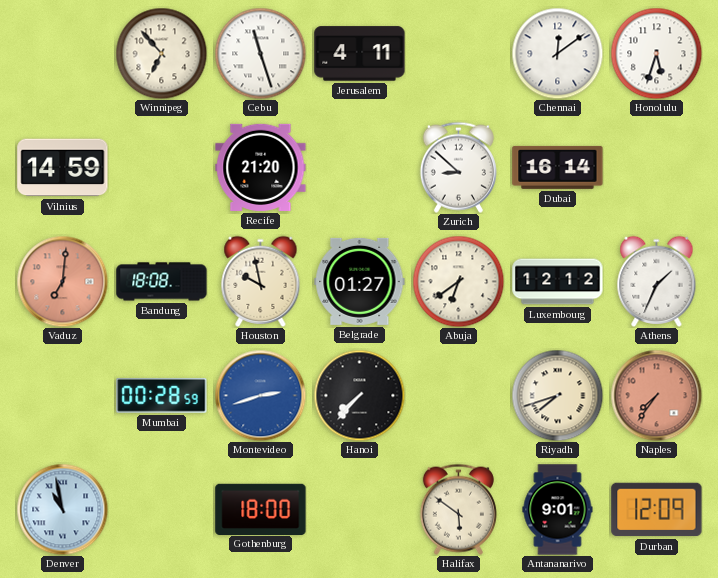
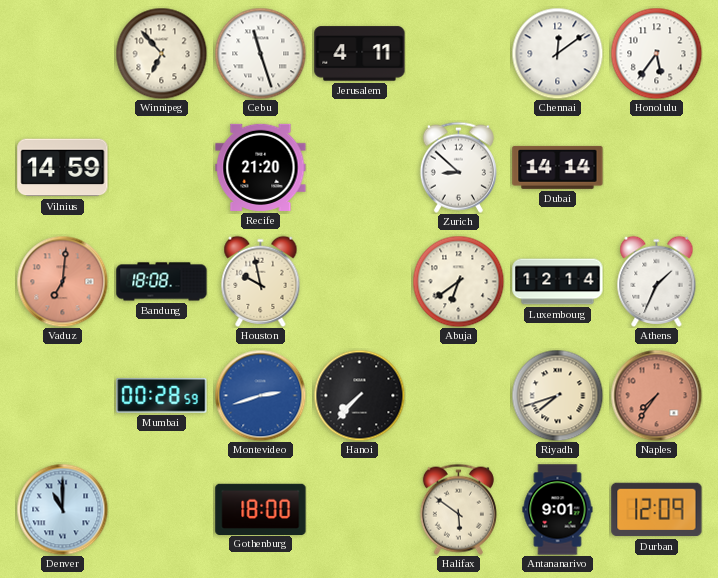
Honolulu: 5:33 -> 5:36
Dubai: 16:14 -> 14:14
Belgrade: 01:27 -> none
Luxembourg: 12:12 -> 12:14
Denver: 10:58 -> 11:00
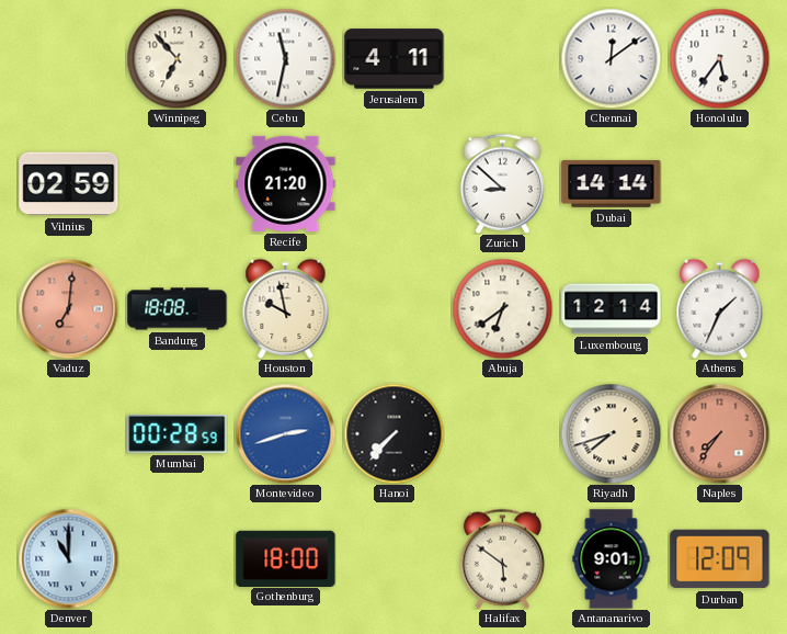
Cebu: 11:27 -> 11:32
Vilnius: 14:59 -> 02:59
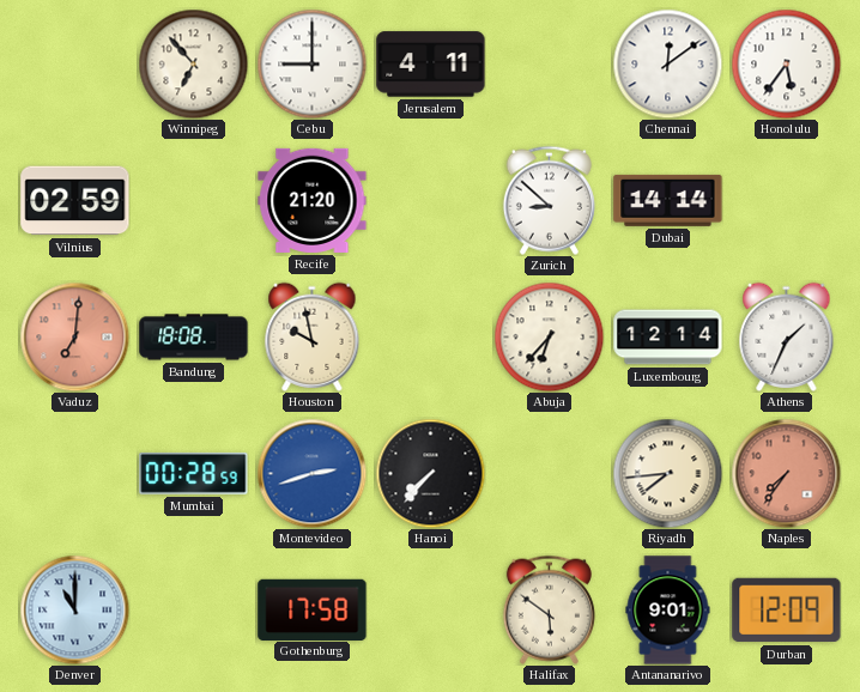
Cebu: 11:32 -> 9:00
Abuja: 6:39 -> 6:37
Riyadh: 7:42 -> 7:44
Gothenburg: 18:00 -> 17:58
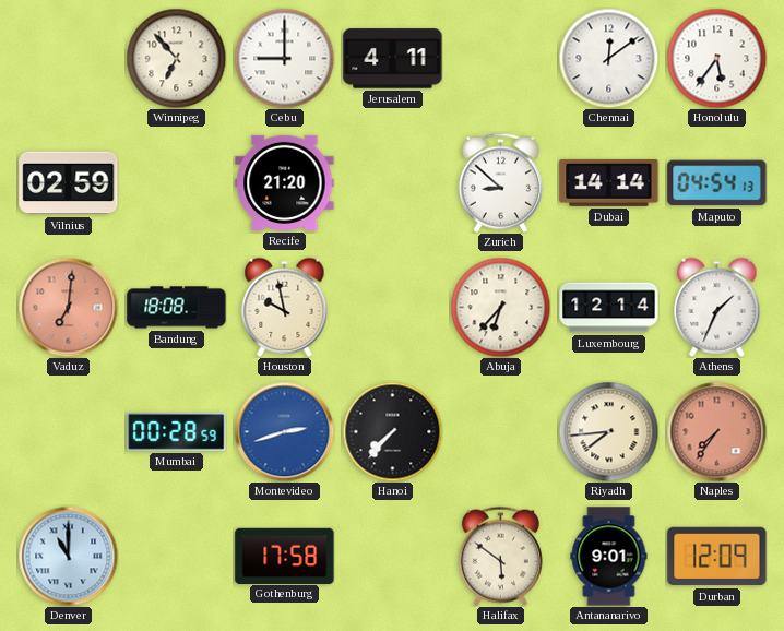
Maputo: none -> 04:54
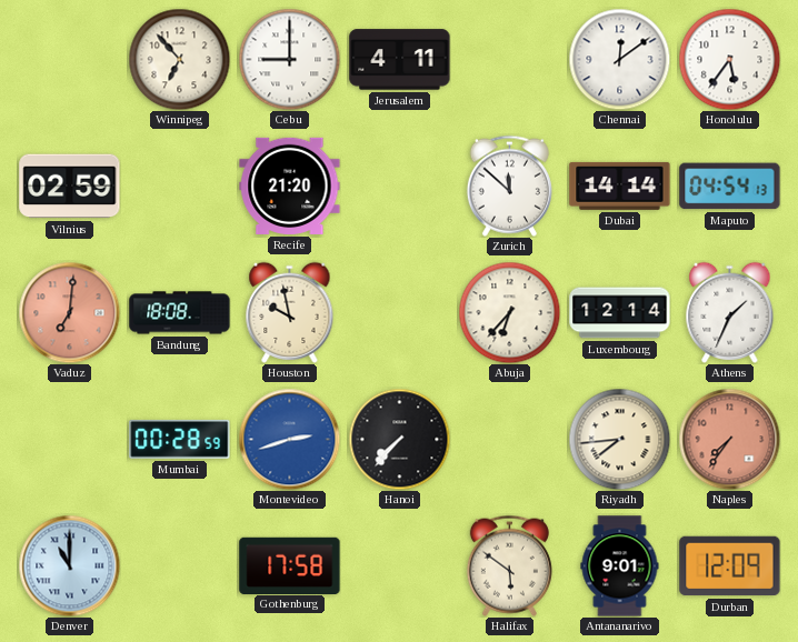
Zurich: 8:52 -> 11:52
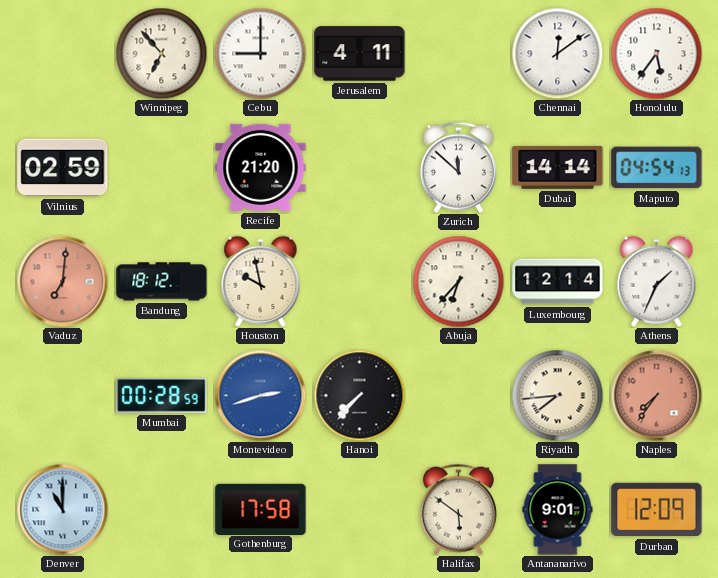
Bandung: 18:08 -> 18:12
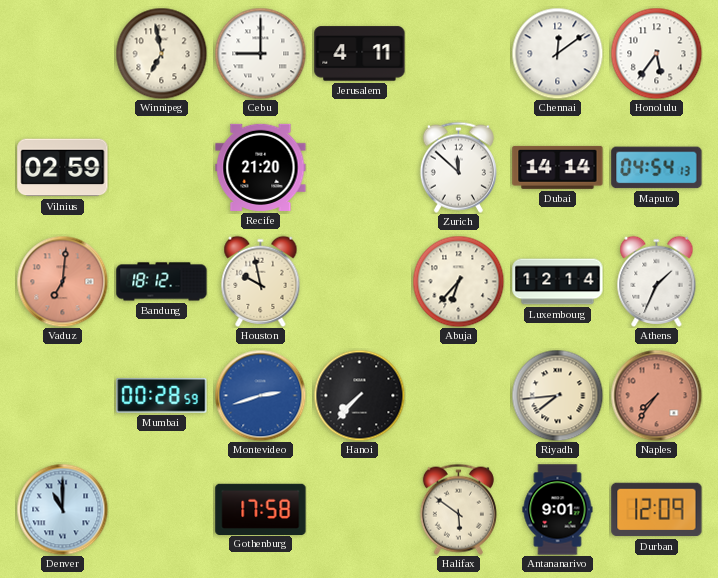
Winnipeg: 6:53 -> 6:58
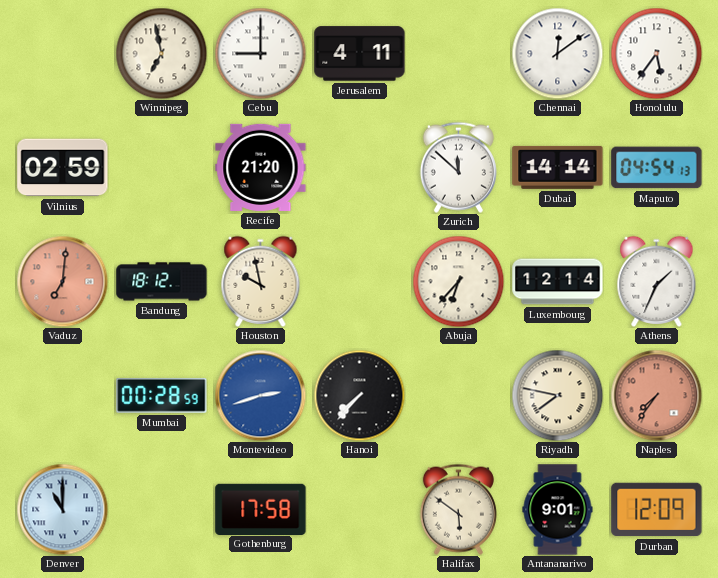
Riyadh: 7:44 -> 7:47
